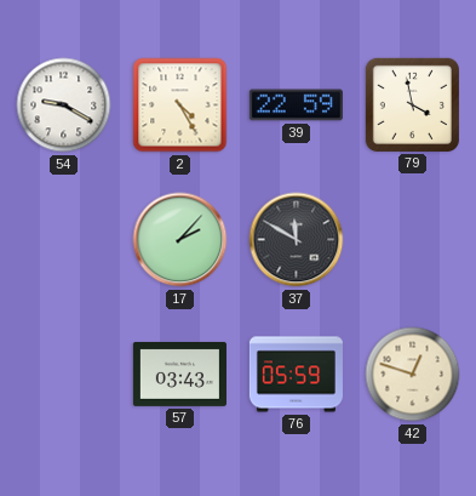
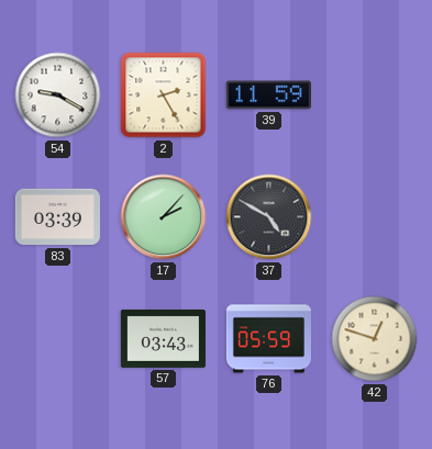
2: 4:25 -> 2:25
39: 22:59 -> 11:59
79: 3:58 -> none
83: none -> 03:39
37: 11:50 -> 4:50
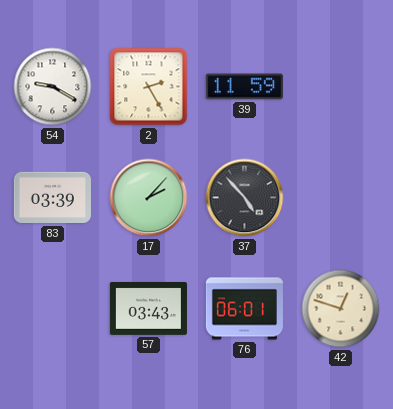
37: 4:50 -> 4:53
76: 05:59 -> 06:01
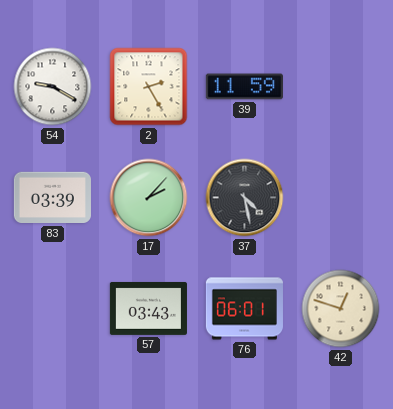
37: 4:53 -> 4:28
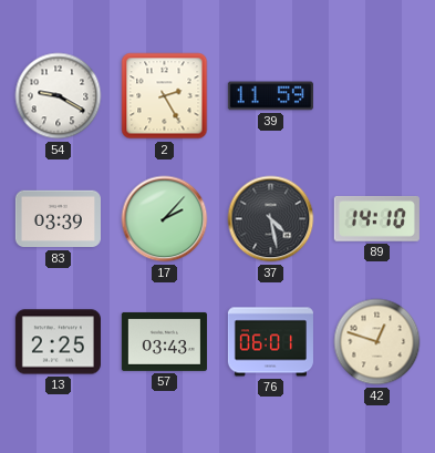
89: none -> 14:10
13: none -> 2:25
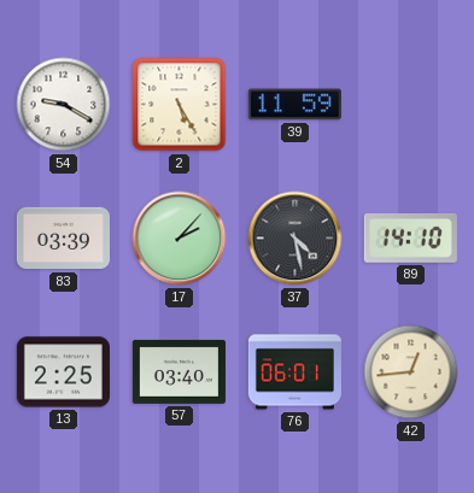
2: 2:25 -> 5:25
57: 03:43 -> 03:40
42: 12:48 -> 12:44
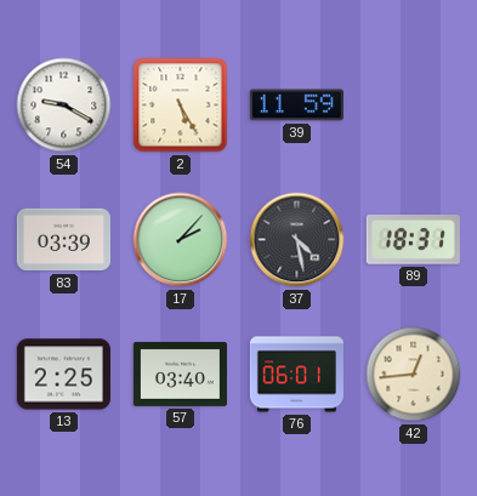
89: 14:10 -> 18:31
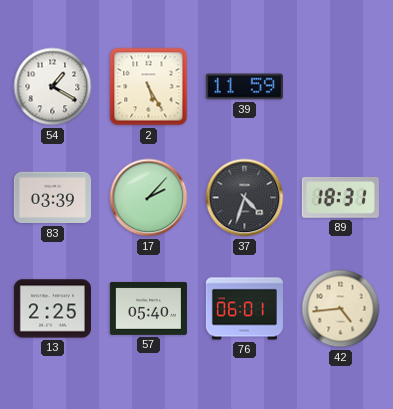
54: 9:20 -> 1:20
37: 4:28 -> 4:33
57: 03:40 -> 05:40
42: 12:44 -> 4:44
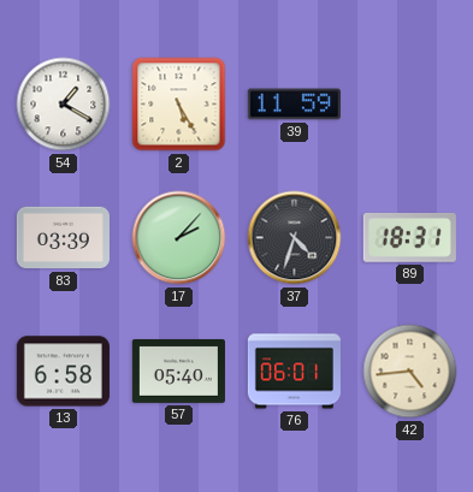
13: 2:25 -> 6:58
